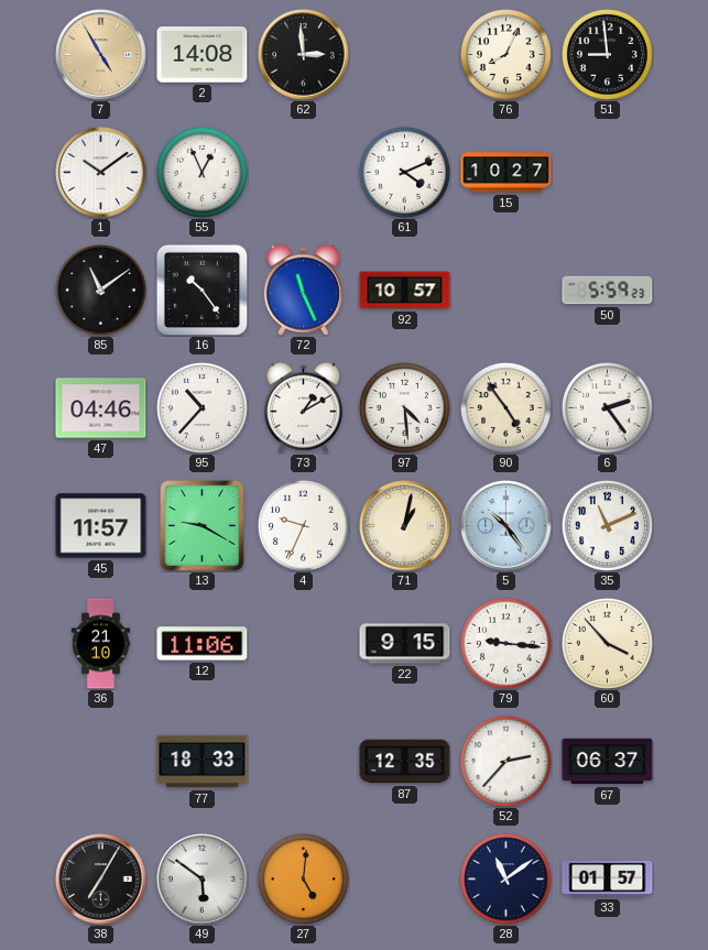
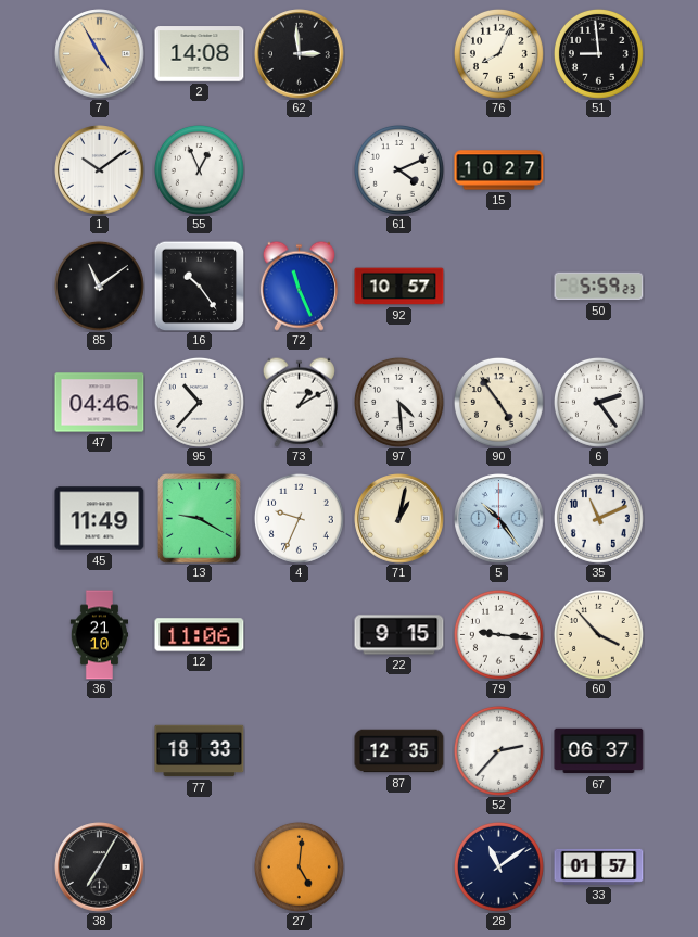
45: 11:57 -> 11:49
49: 5:51 -> none
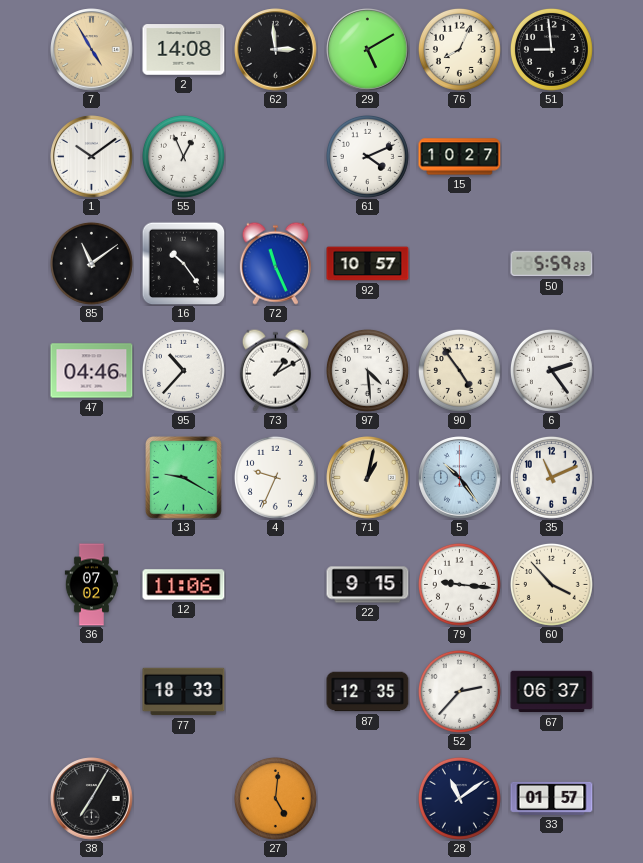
29: none -> 5:10
45: 11:49 -> none
36: 21:10 -> 07:02
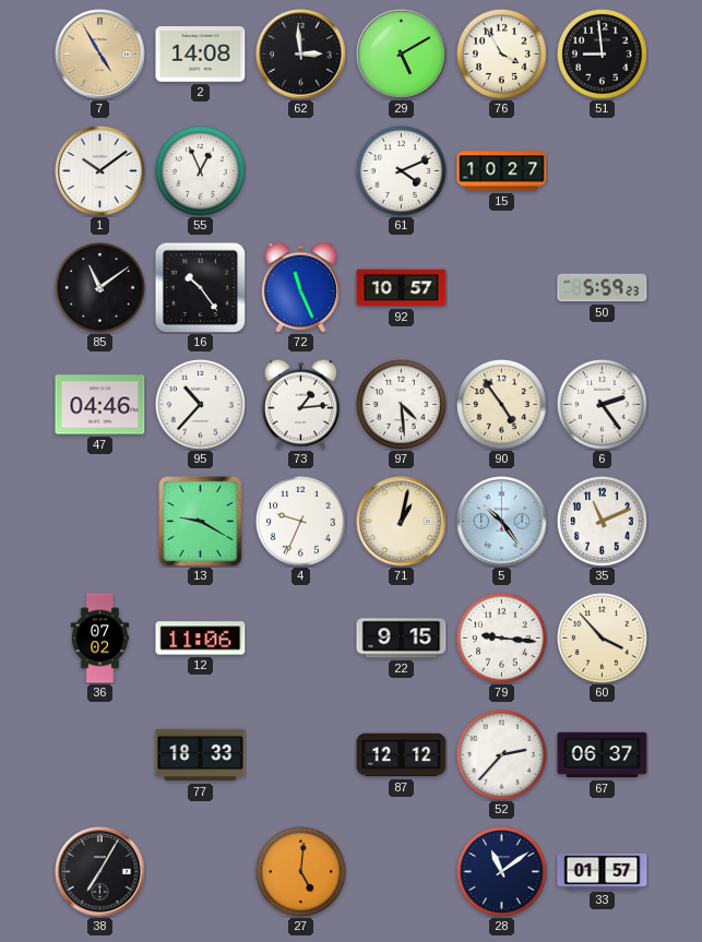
76: 8:04 -> 3:55
73: 1:10 -> 1:14
87: 12:35 -> 12:12
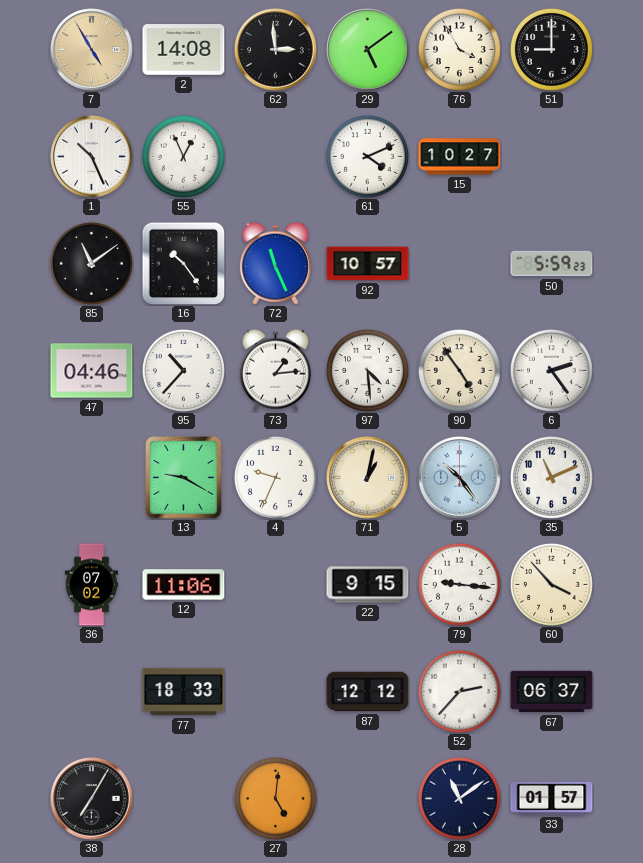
29: 5:10 -> 5:09
51: 8:59 -> 9:00
1: 10:09 -> 10:26
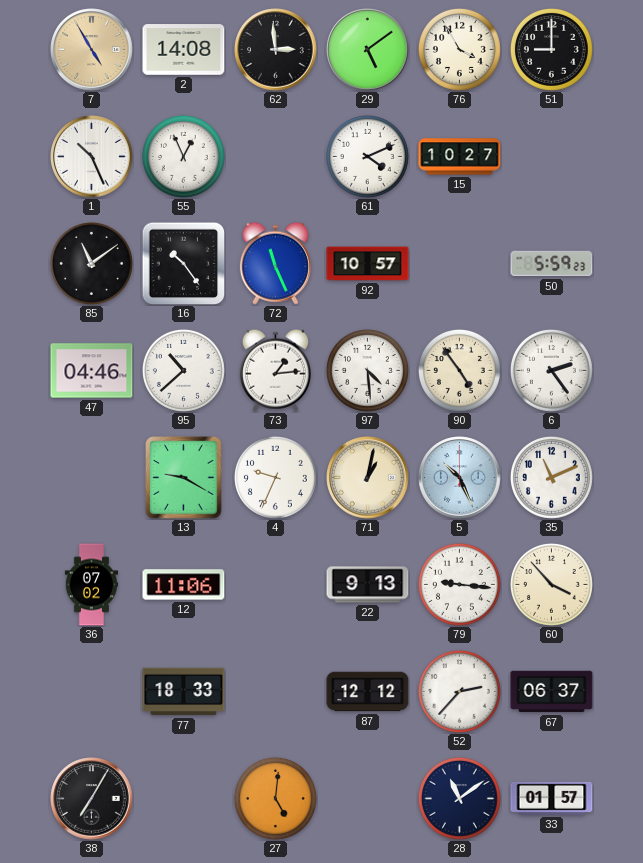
95: 10:37 -> 10:38
5: 10:24 -> 10:26
22: 9:15 -> 9:13
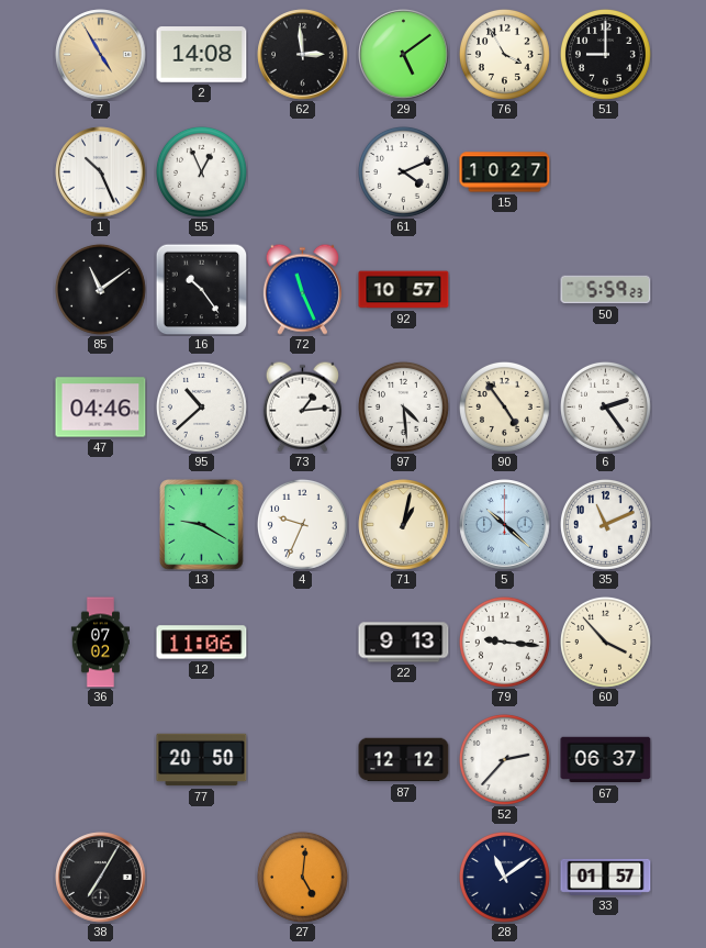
5: 10:26 -> 10:22
77: 18:33 -> 20:50
